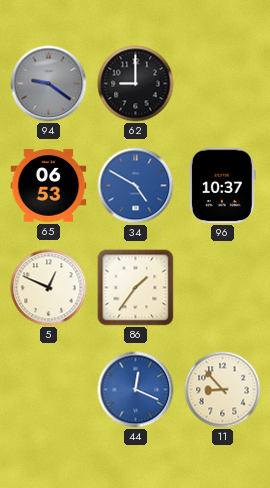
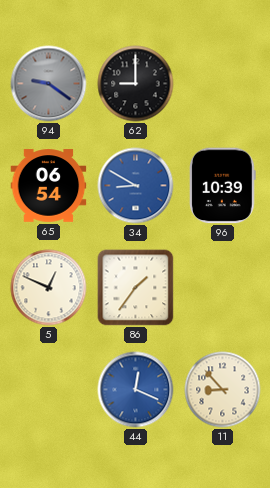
65: 06:53 -> 06:54
34: 4:50 -> 8:50
96: 10:37 -> 10:39
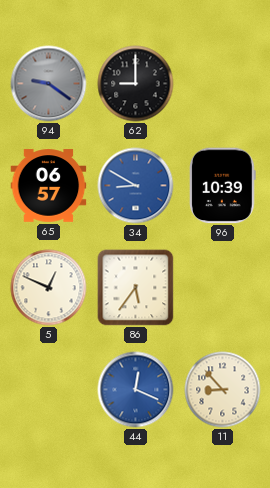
65: 06:54 -> 06:57
86: 1:36 -> 5:36
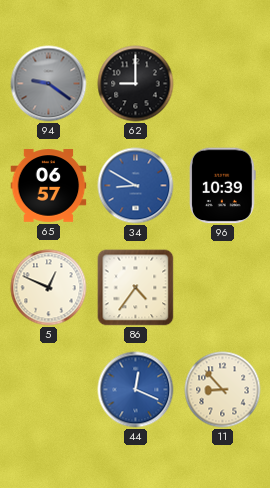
86: 5:36 -> 4:36
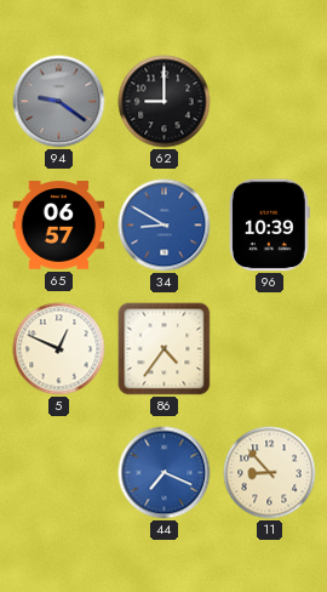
44: 12:19 -> 7:19
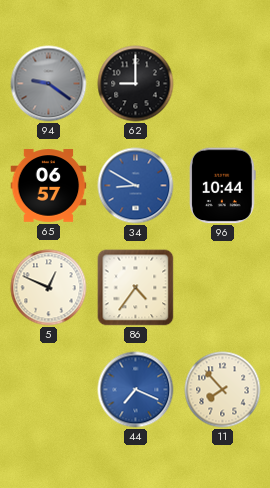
96: 10:39 -> 10:44
11: 8:53 -> 7:53
